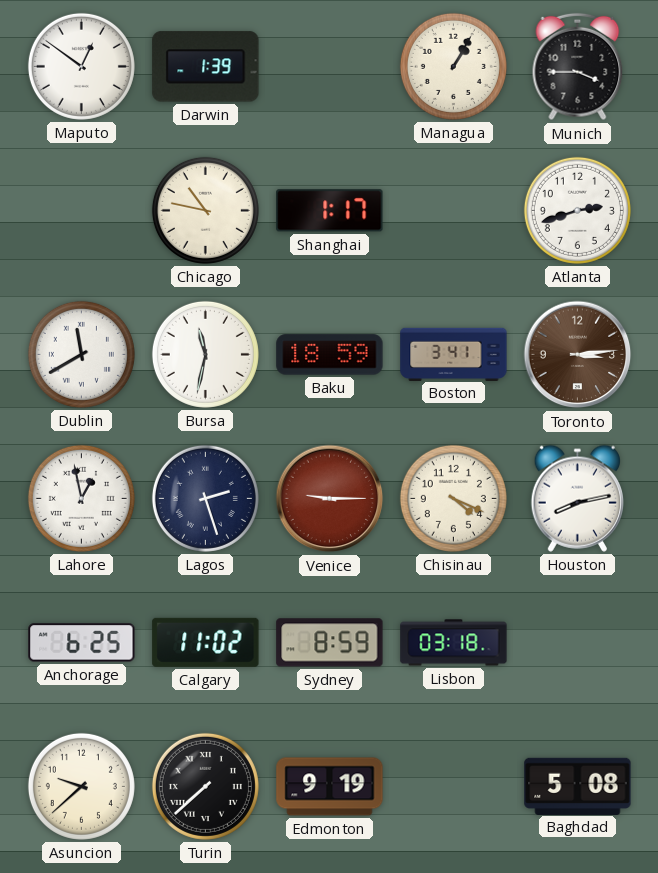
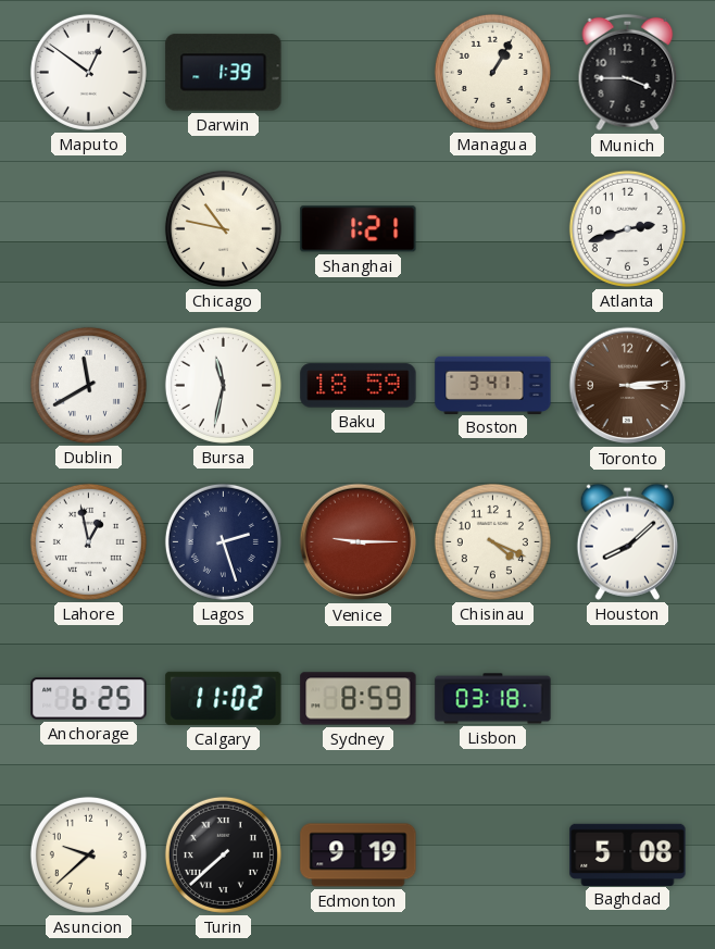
Shanghai: 1:17 -> 1:21
Houston: 8:13 -> 8:08
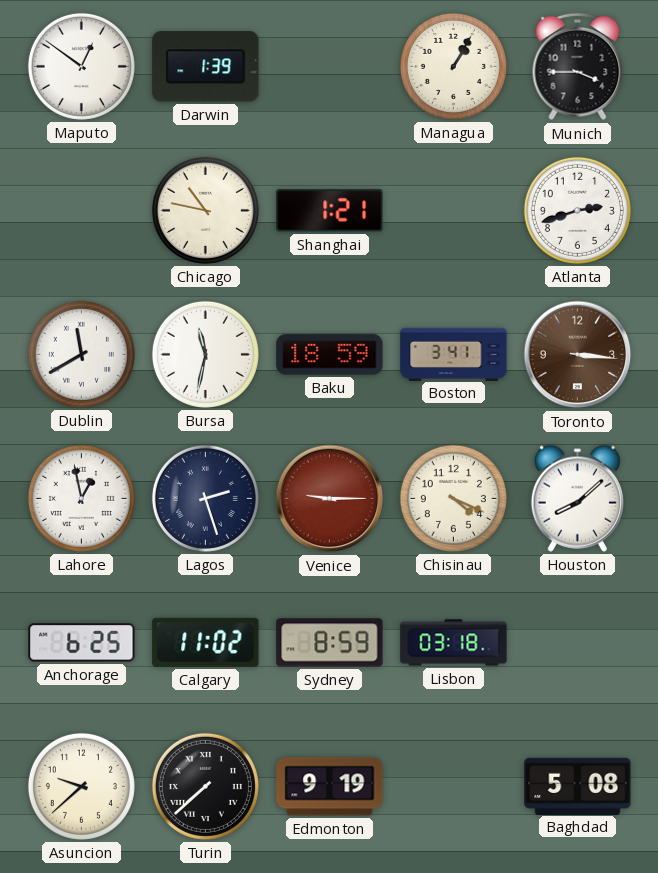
Toronto: 3:14 -> 3:16
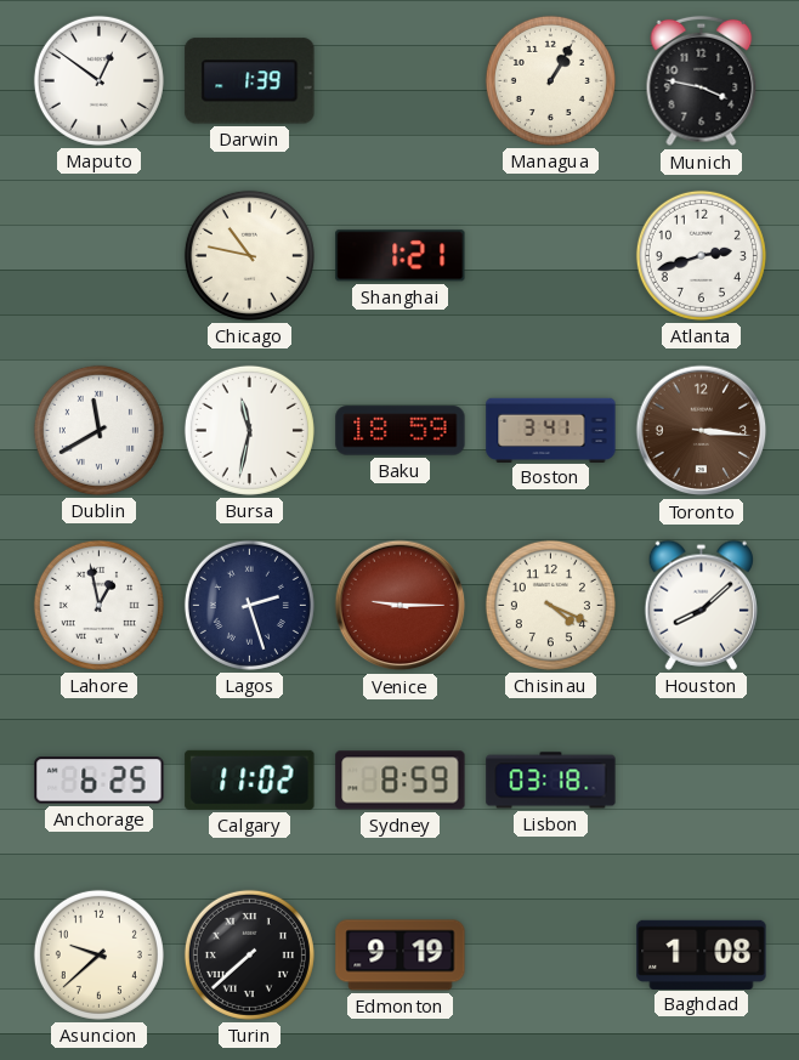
Munich: 3:45 -> 3:47
Baghdad: 5:08 -> 1:08
